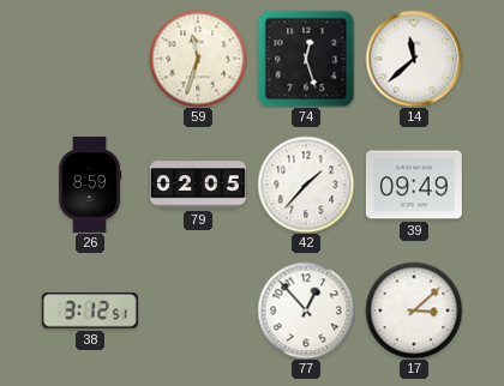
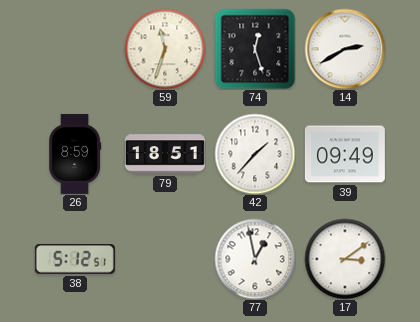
14: 11:38 -> 2:40
79: 02:05 -> 18:51
38: 3:12 -> 5:12
77: 12:53 -> 12:58
17: 3:08 -> 3:09
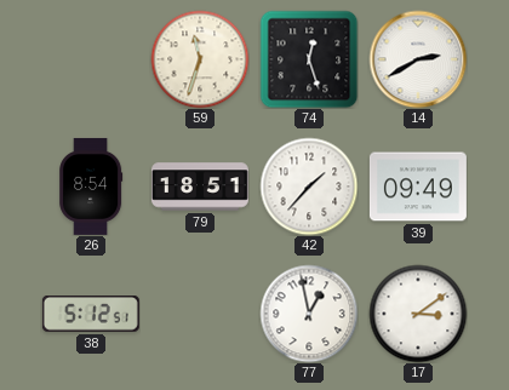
26: 8:59 -> 8:54
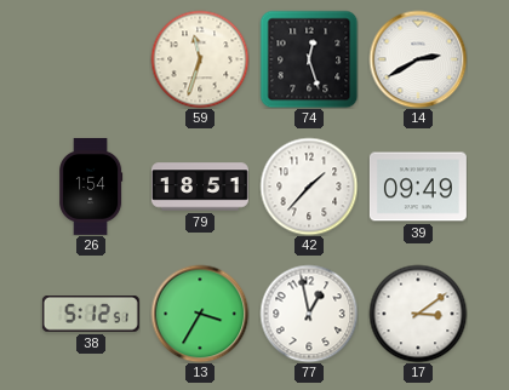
26: 8:54 -> 1:54
13: none -> 3:35
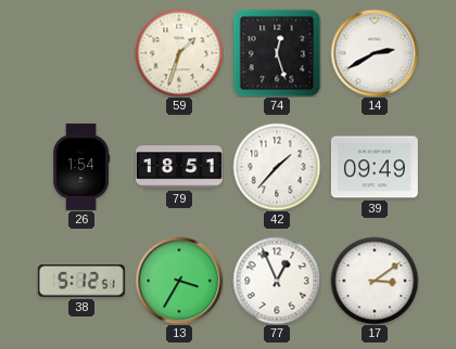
59: 11:33 -> 1:33
77: 12:58 -> 12:56
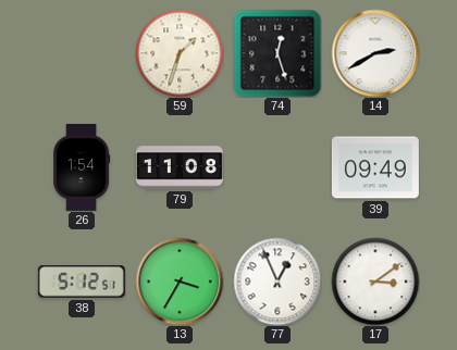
79: 18:51 -> 11:08
42: 1:37 -> none
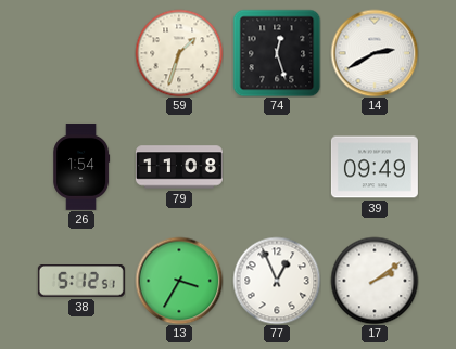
17: 3:09 -> 2:09
